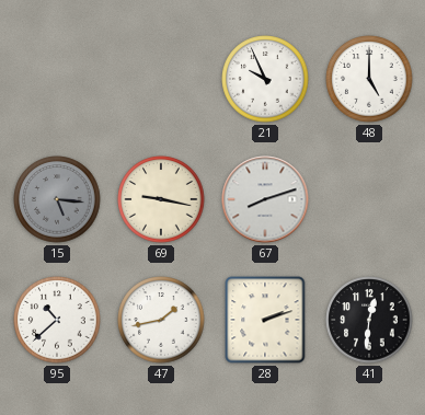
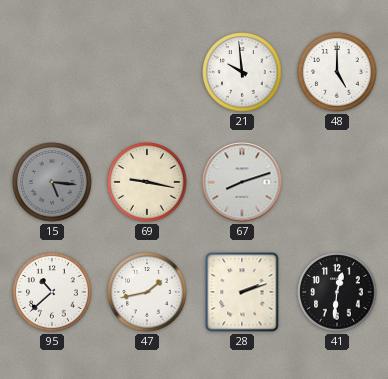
21: 9:56 -> 9:59
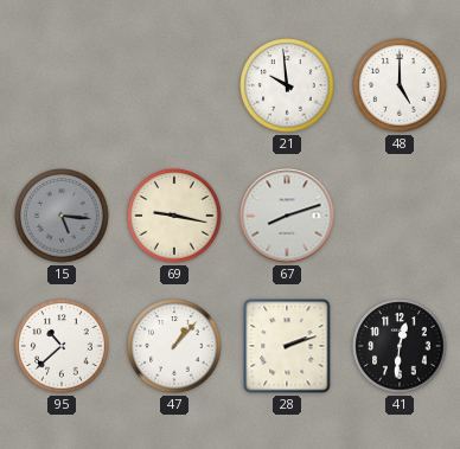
47: 1:43 -> 1:07
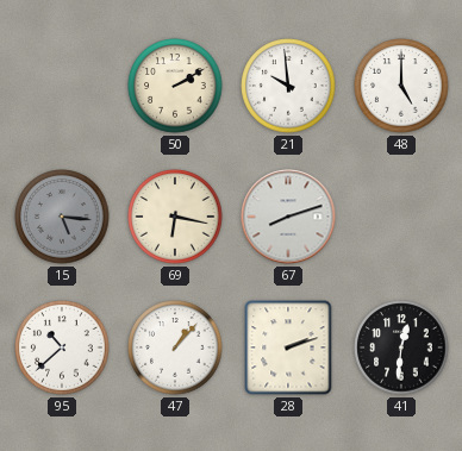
50: none -> 2:10
69: 9:17 -> 6:17
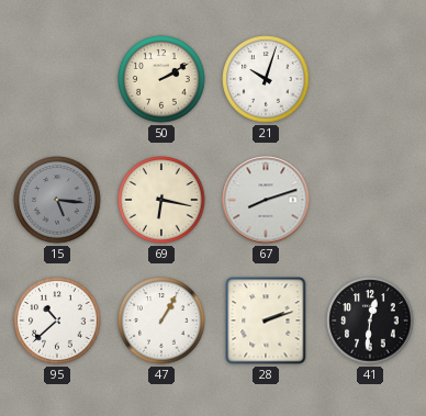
21: 9:59 -> 10:03
48: 5:00 -> none
47: 1:07 -> 1:05
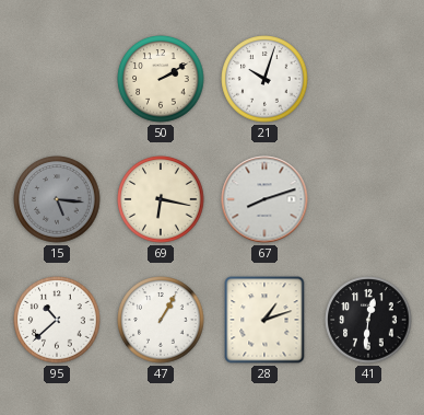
28: 2:12 -> 1:12
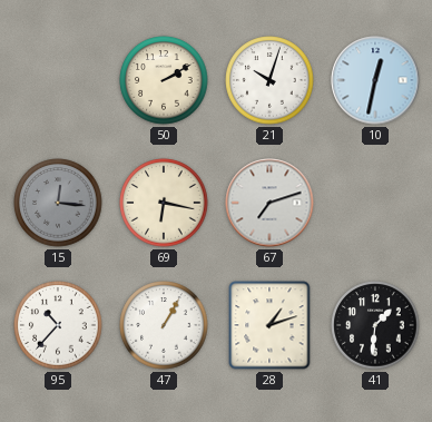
10: none -> 12:32
15: 5:16 -> 12:16
67: 8:12 -> 7:12
95: 10:38 -> 10:37
41: 12:31 -> 1:31
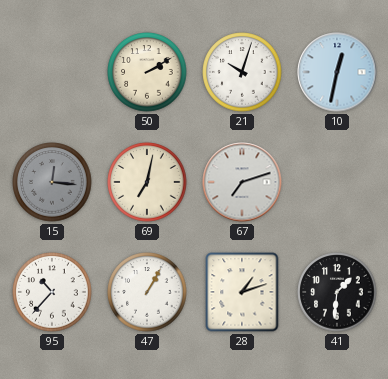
69: 6:17 -> 7:02
